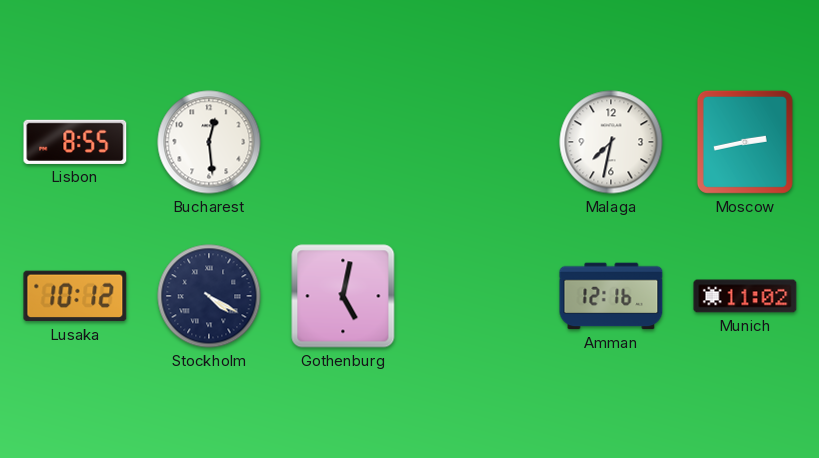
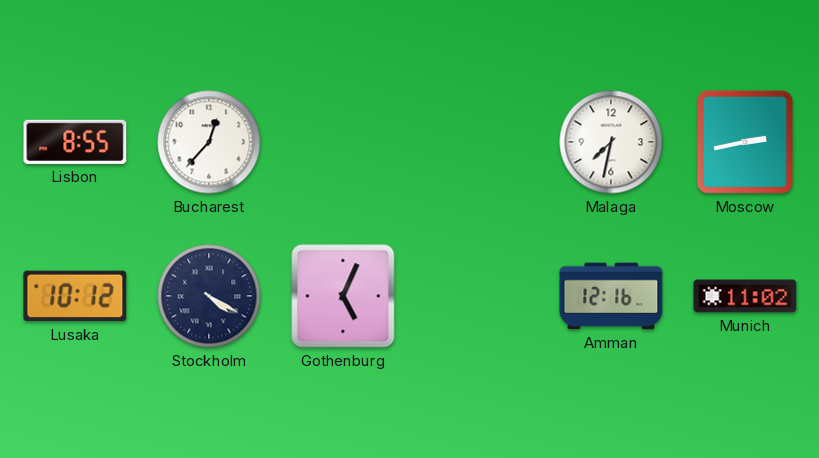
Bucharest: 12:29 -> 12:37
Gothenburg: 5:02 -> 5:04
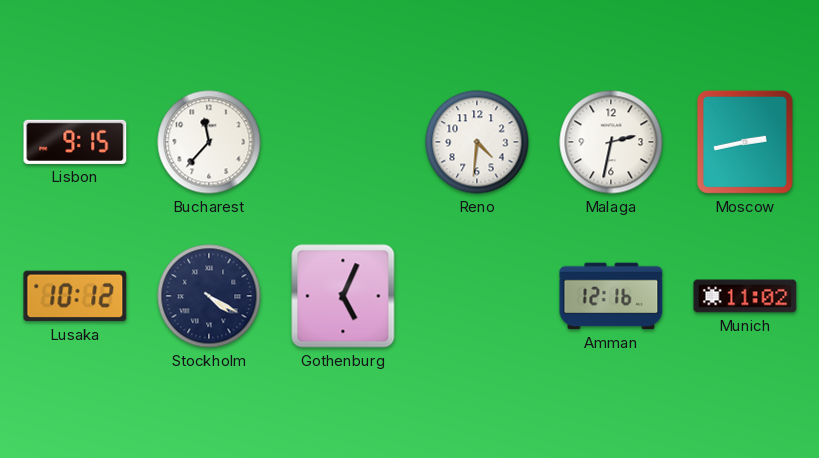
Lisbon: 8:55 -> 9:15
Bucharest: 12:37 -> 11:37
Reno: none -> 4:31
Malaga: 7:32 -> 2:32
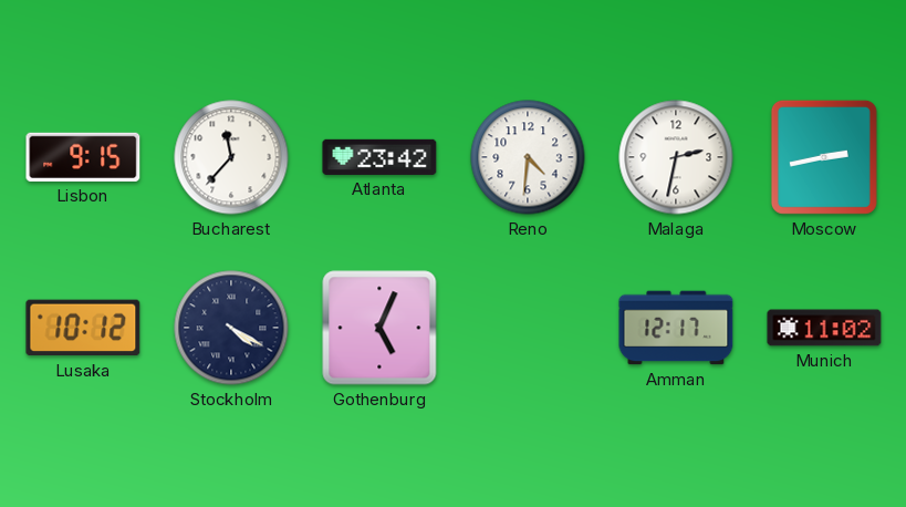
Atlanta: none -> 23:42
Amman: 12:16 -> 12:17
